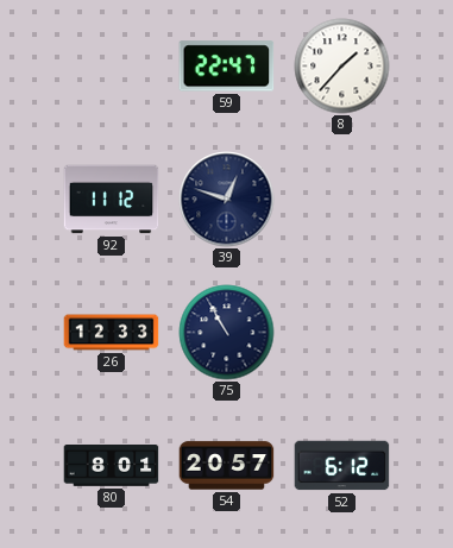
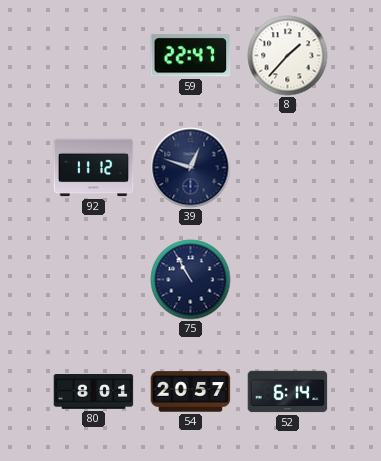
26: 12:33 -> none
52: 6:12 -> 6:14
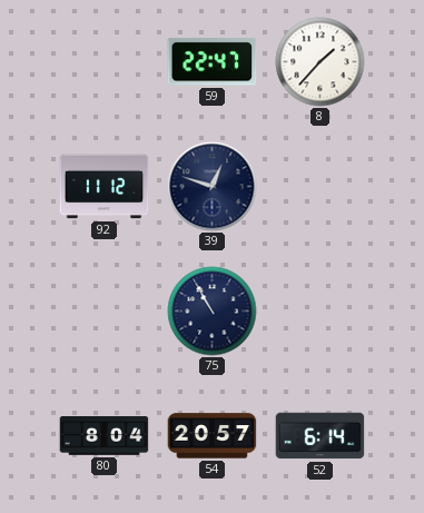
80: 8:01 -> 8:04
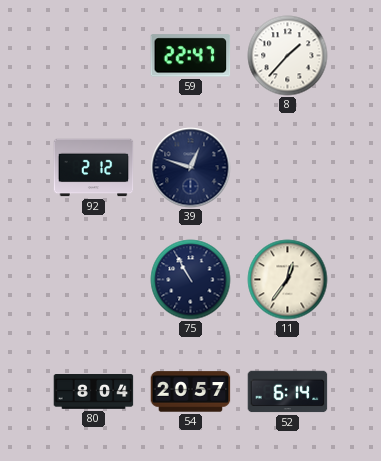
92: 11:12 -> 2:12
11: none -> 12:36
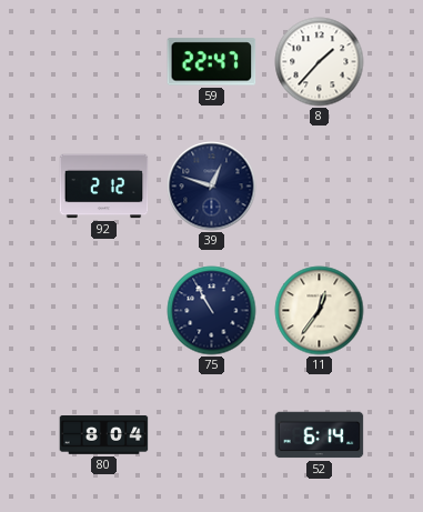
54: 20:57 -> none
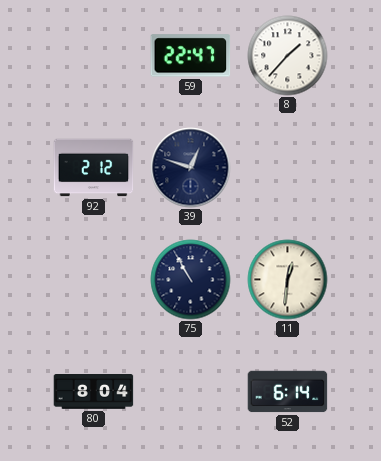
11: 12:36 -> 12:31
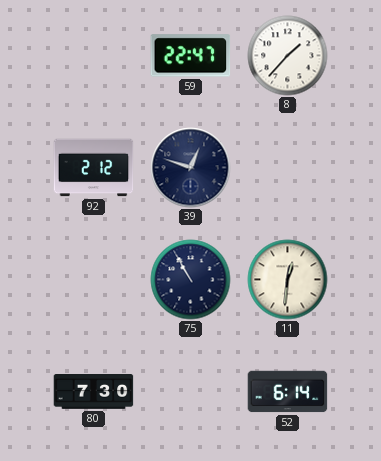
80: 8:04 -> 7:30
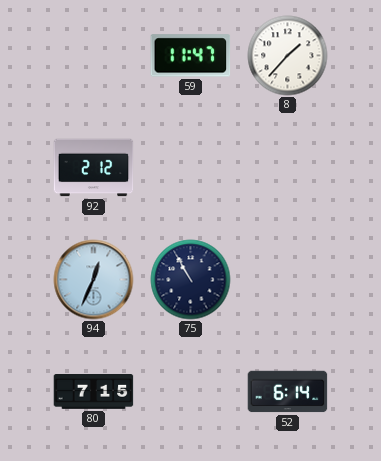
59: 22:47 -> 11:47
39: 12:48 -> none
94: none -> 12:34
11: 12:31 -> none
80: 7:30 -> 7:15
